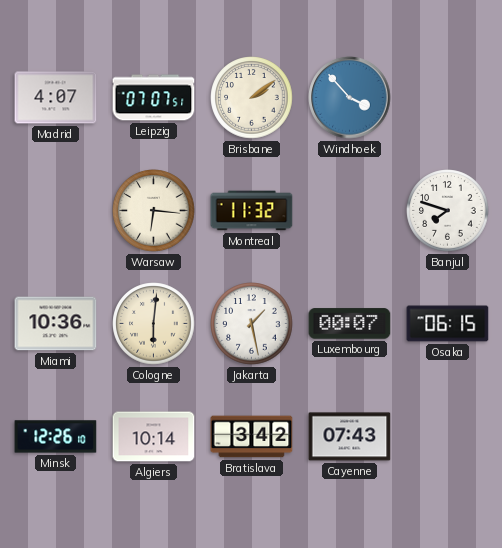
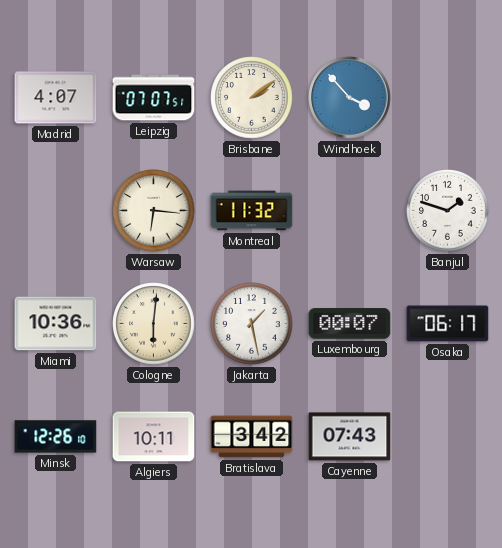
Banjul: 7:48 -> 1:48
Osaka: 06:15 -> 06:17
Algiers: 10:14 -> 10:11
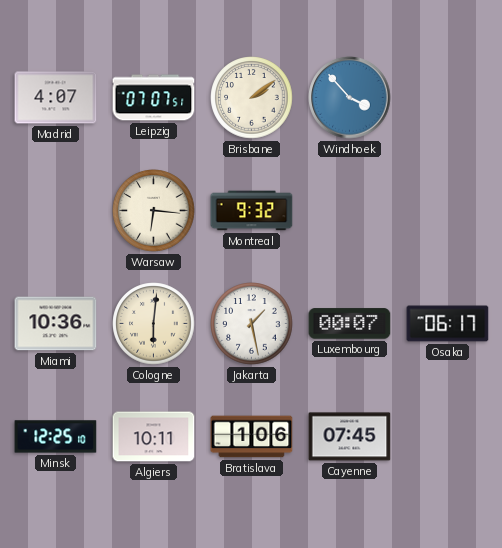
Montreal: 11:32 -> 9:32
Banjul: 1:48 -> none
Minsk: 12:26 -> 12:25
Bratislava: 3:42 -> 1:06
Cayenne: 07:43 -> 07:45
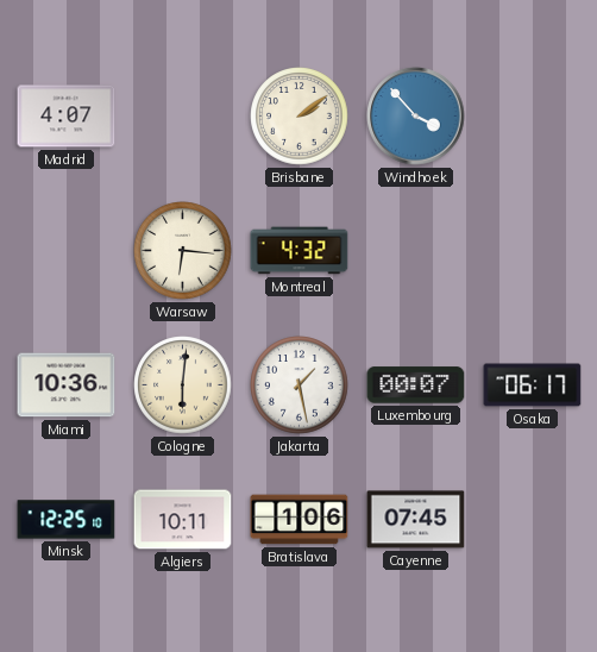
Leipzig: 07:07 -> none
Montreal: 9:32 -> 4:32
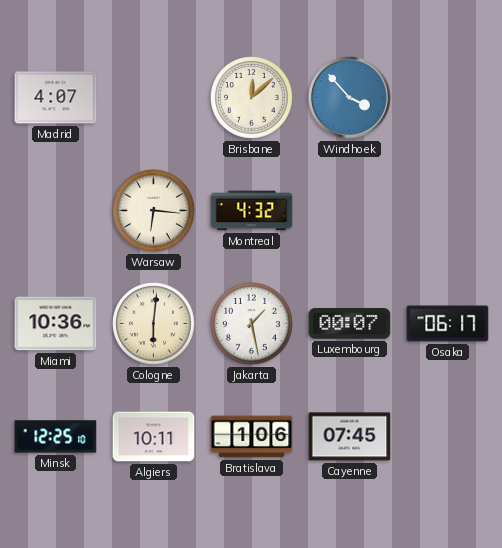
Brisbane: 2:09 -> 12:08
